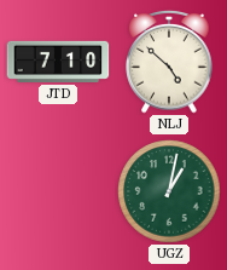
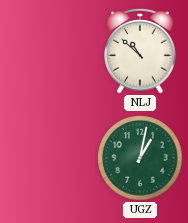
JTD: 7:10 -> none
NLJ: 4:52 -> 10:52
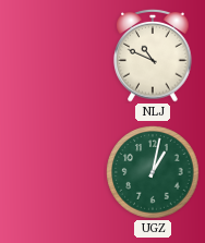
NLJ: 10:52 -> 10:49
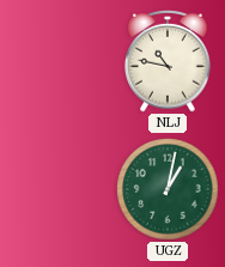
NLJ: 10:49 -> 10:47
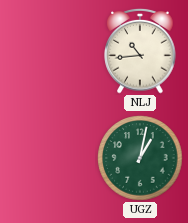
NLJ: 10:47 -> 10:44
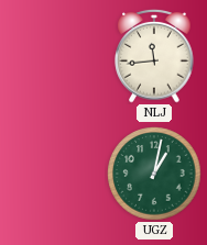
NLJ: 10:44 -> 11:44
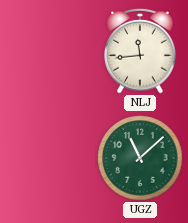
UGZ: 1:02 -> 11:08
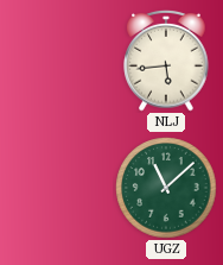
NLJ: 11:44 -> 5:44
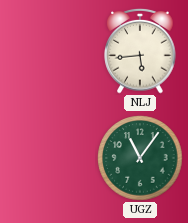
UGZ: 11:08 -> 11:06
